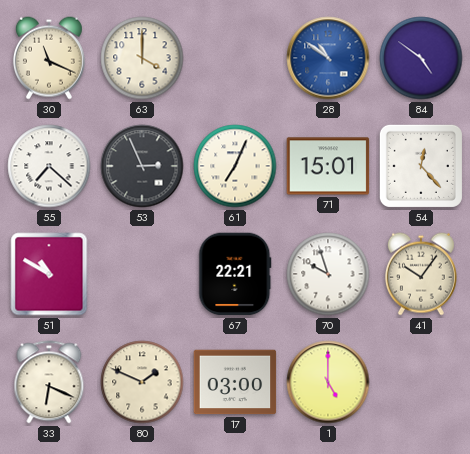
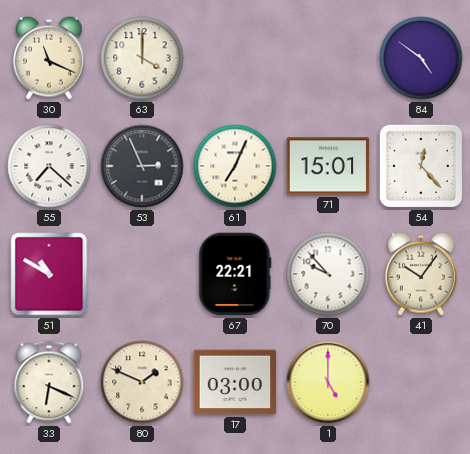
28: 10:51 -> none
70: 9:57 -> 9:53
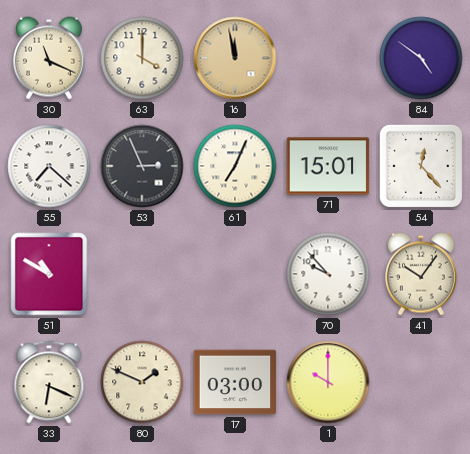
16: none -> 11:58
67: 22:21 -> none
1: 5:00 -> 10:00
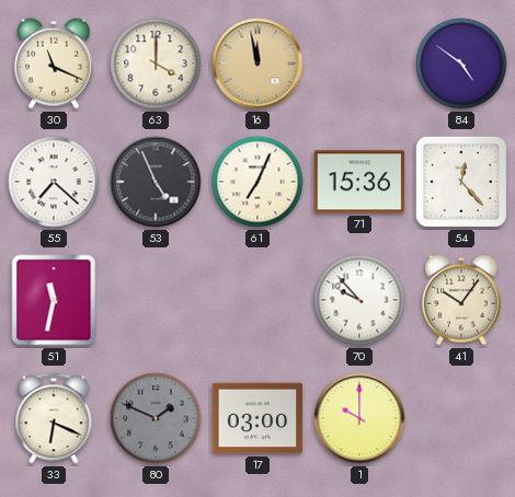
53: 2:56 -> 4:56
71: 15:01 -> 15:36
51: 10:50 -> 11:32
80 dial: cream -> grey
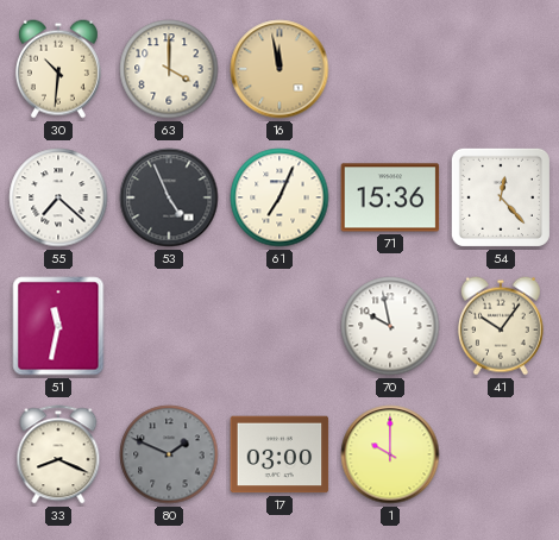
30: 11:19 -> 10:31
84: 4:51 -> none
70: 9:53 -> 9:58
33: 6:19 -> 8:19
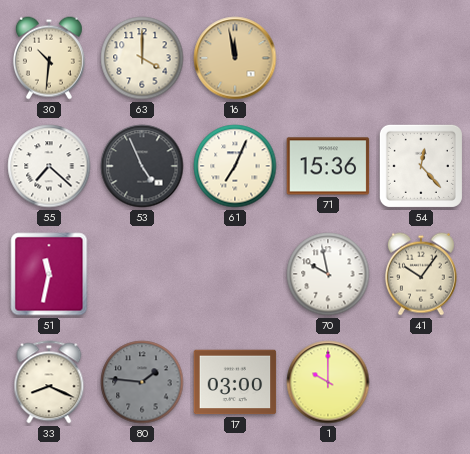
80: 1:49 -> 1:46
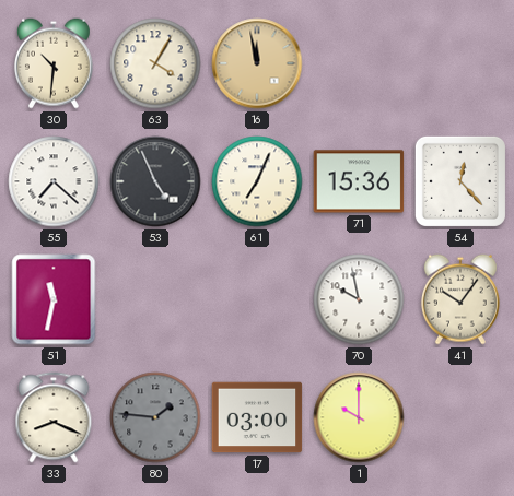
63: 4:00 -> 4:05
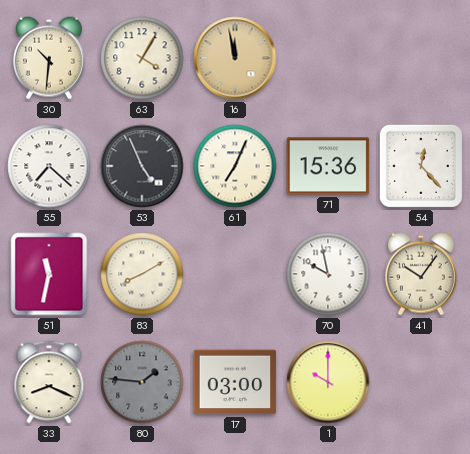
83: none -> 8:10
